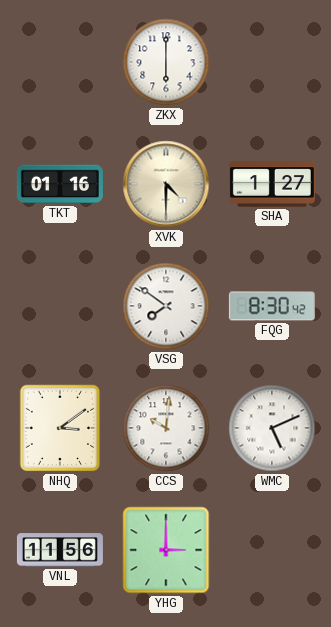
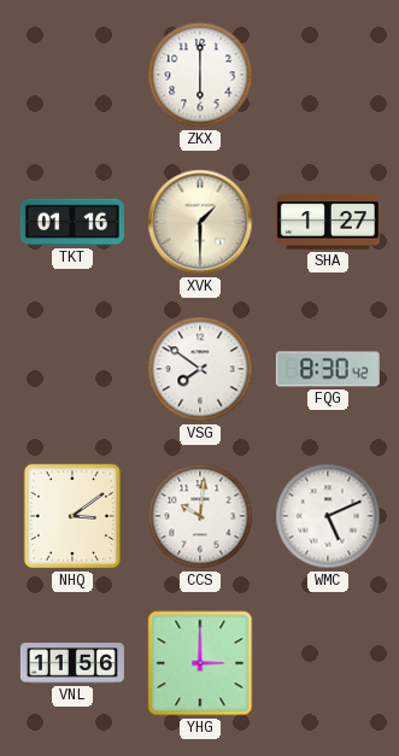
XVK: 4:30 -> 1:30
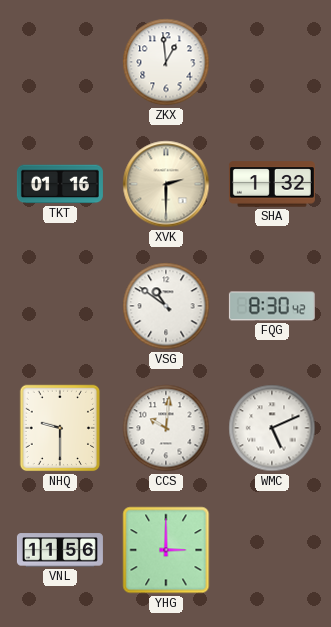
ZKX: 6:00 -> 12:59
XVK: 1:30 -> 2:30
SHA: 1:27 -> 1:32
VSG: 7:51 -> 10:51
NHQ: 3:09 -> 9:30
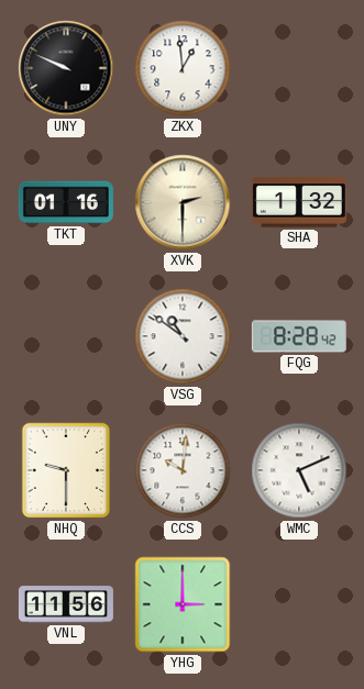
UNY: none -> 9:49
FQG: 8:30 -> 8:28
